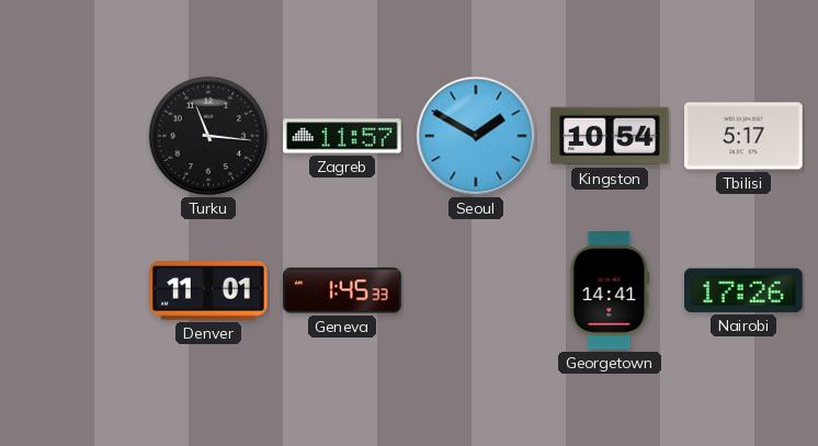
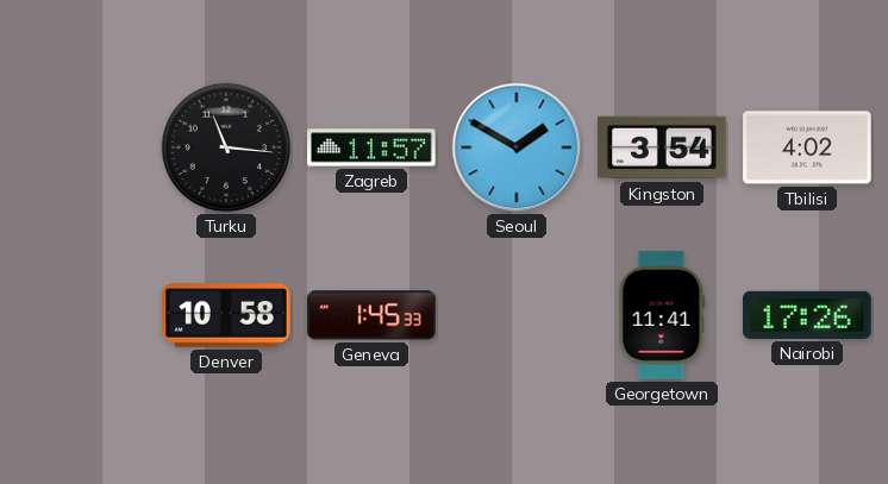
Kingston: 10:54 -> 3:54
Tbilisi: 5:17 -> 4:02
Denver: 11:01 -> 10:58
Georgetown: 14:41 -> 11:41
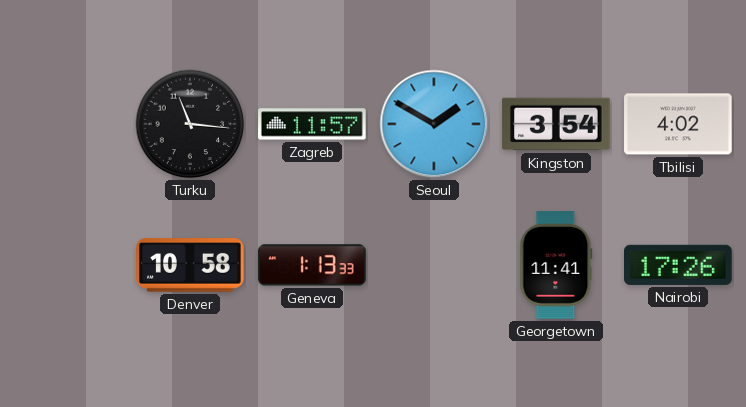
Geneva: 1:45 -> 1:13
